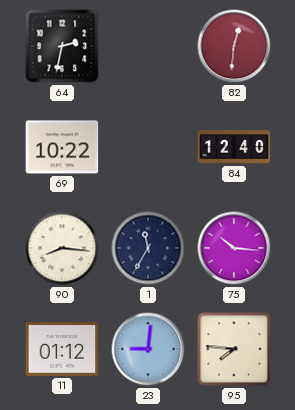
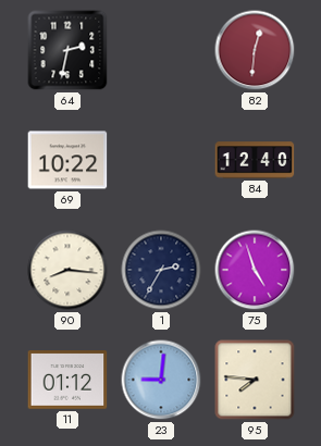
1: 11:35 -> 2:35
75: 10:16 -> 4:57
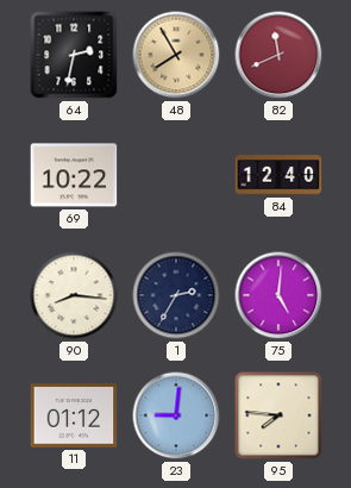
48: none -> 7:55
82: 12:31 -> 11:41
75: 4:57 -> 5:01
